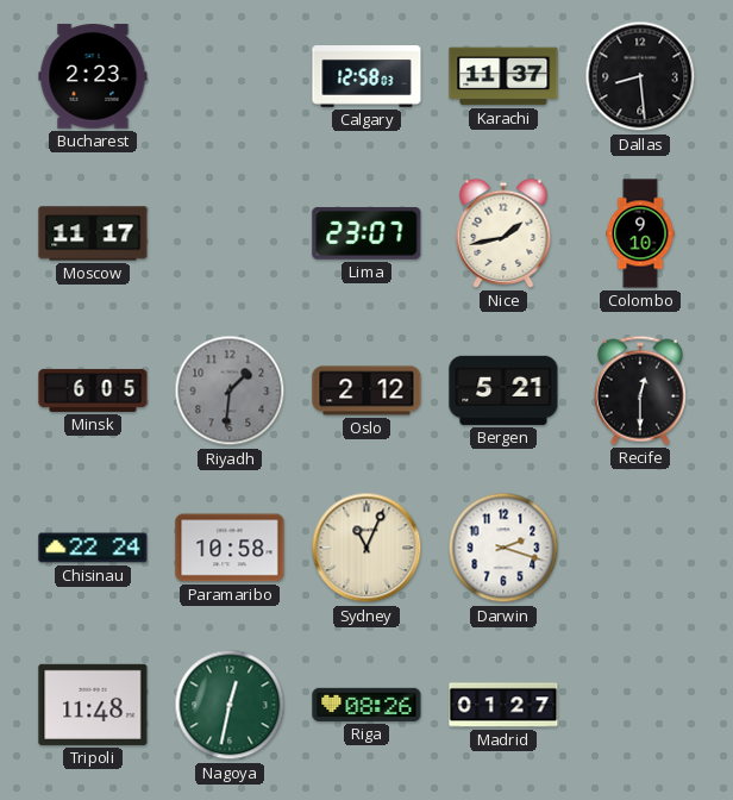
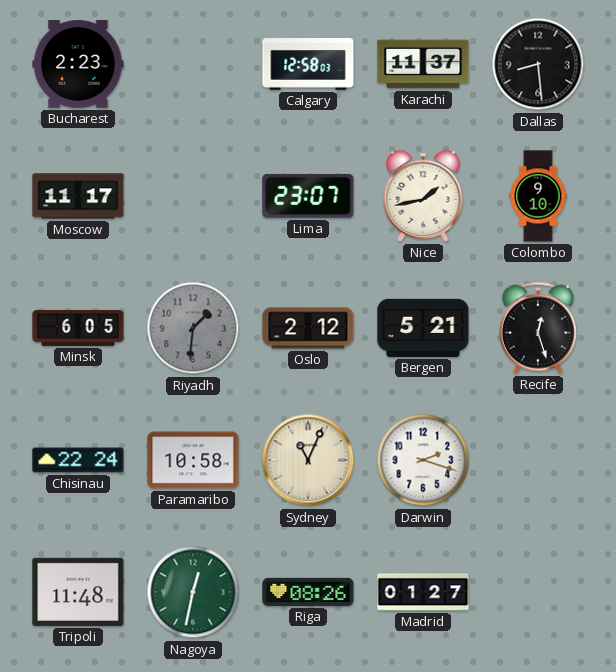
Recife: 12:30 -> 12:27
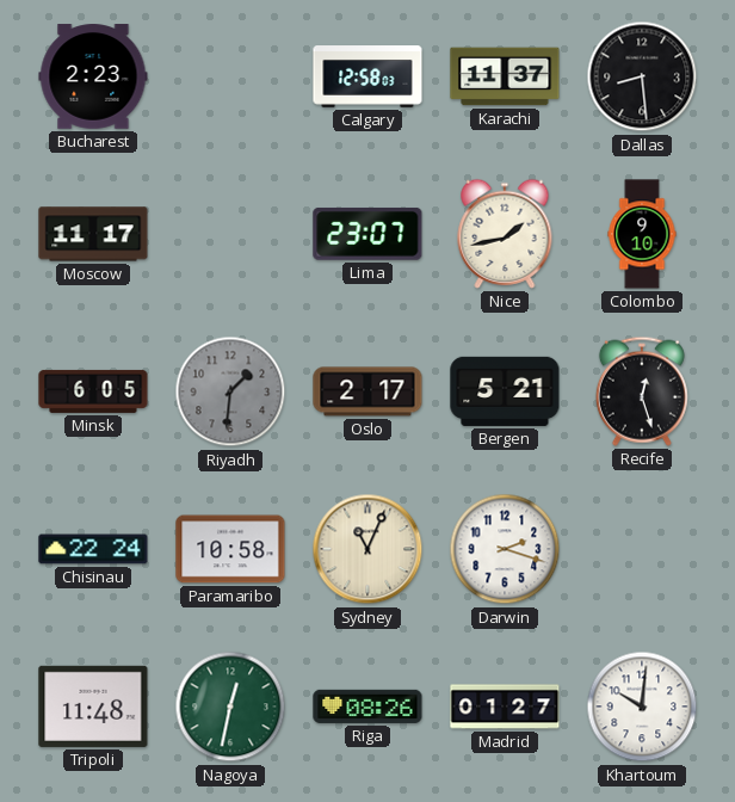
Oslo: 2:12 -> 2:17
Khartoum: none -> 10:01
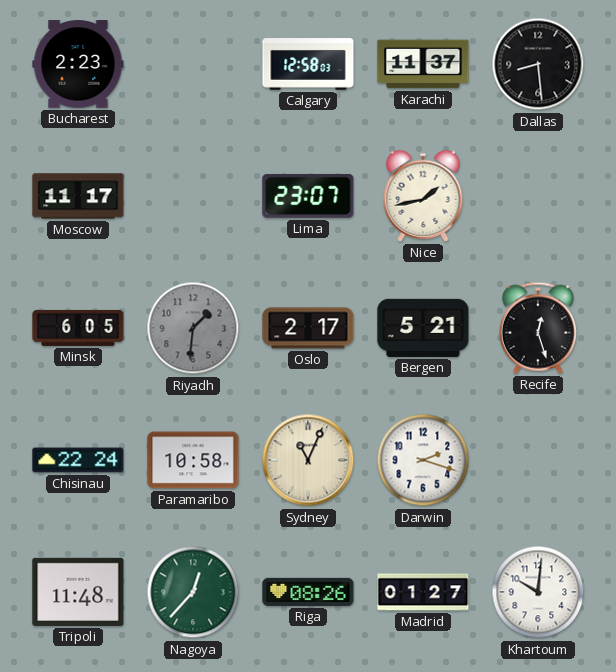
Colombo: 9:10 -> none
Nagoya: 12:32 -> 12:37
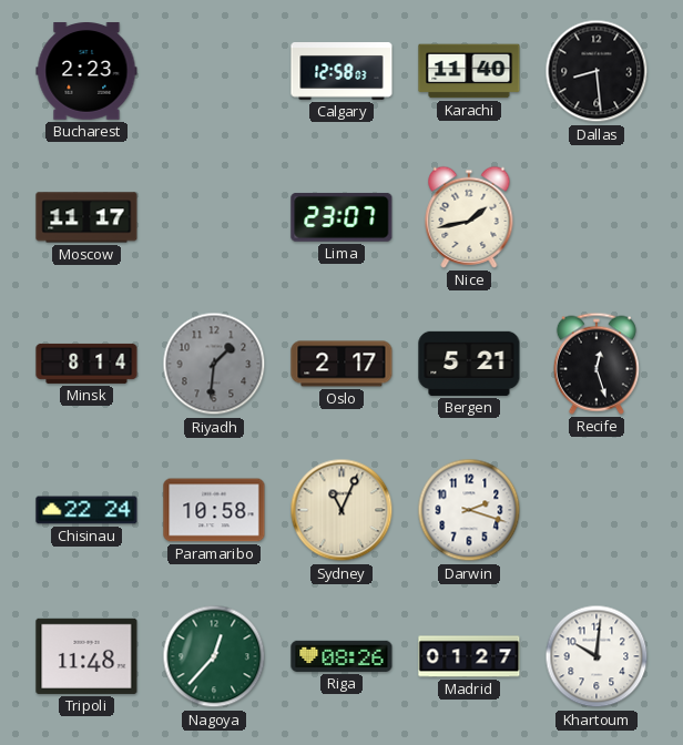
Karachi: 11:37 -> 11:40
Minsk: 6:05 -> 8:14
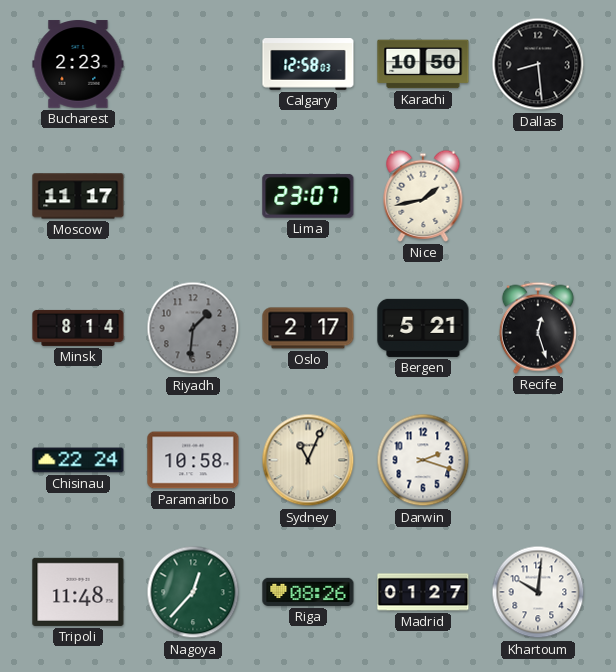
Karachi: 11:40 -> 10:50
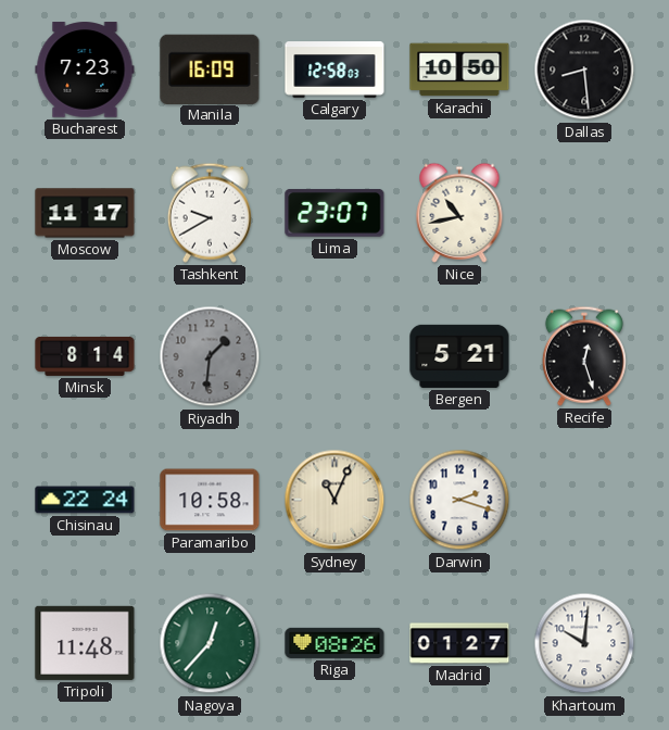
Bucharest: 2:23 -> 7:23
Manila: none -> 16:09
Tashkent: none -> 9:40
Nice: 1:43 -> 10:43
Oslo: 2:17 -> none
